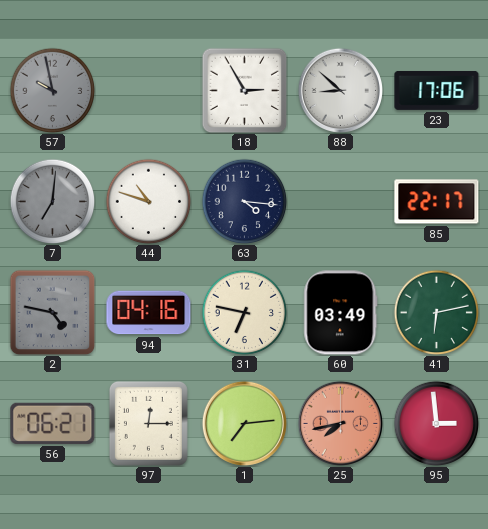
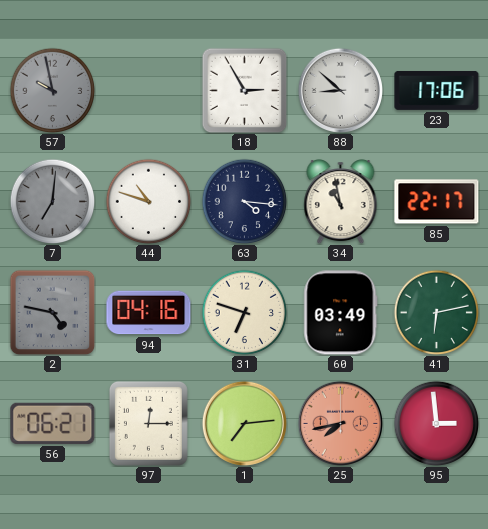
34: none -> 10:58
31: 6:47 -> 6:48
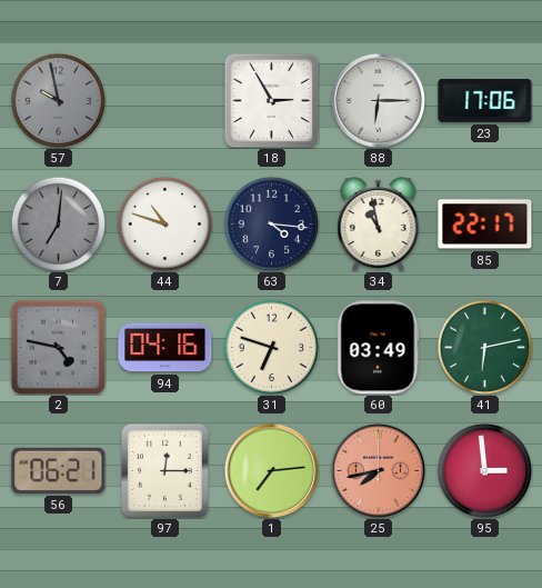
88: 8:52 -> 6:15
